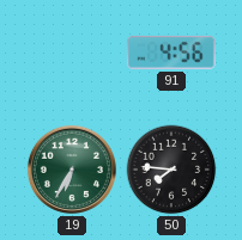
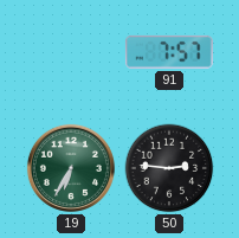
91: 4:56 -> 7:57
50: 7:46 -> 2:46
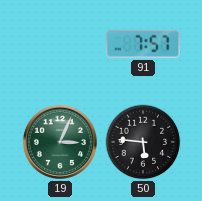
19: 6:35 -> 3:04
50: 2:46 -> 5:46
